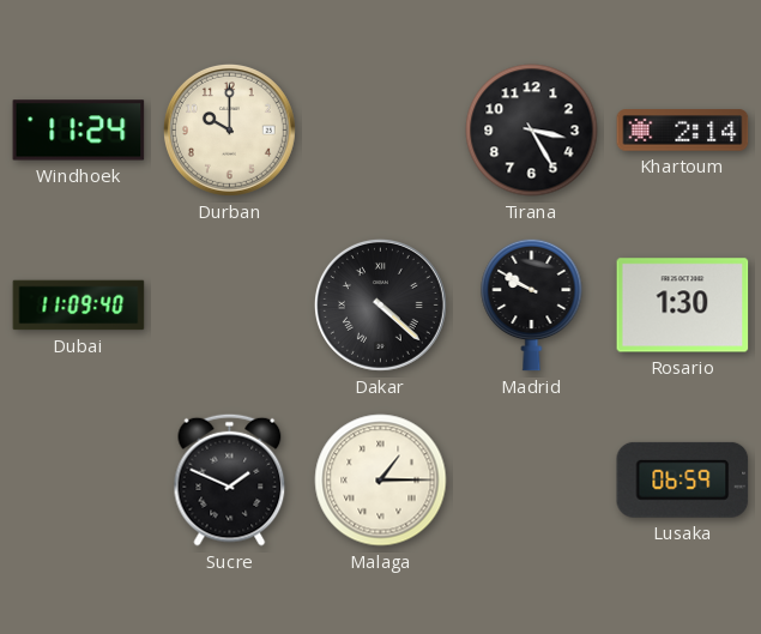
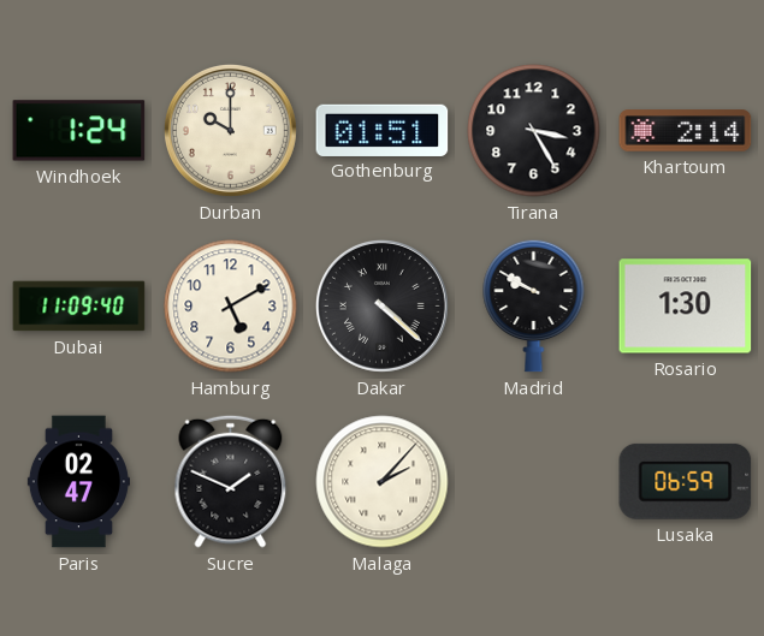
Windhoek: 11:24 -> 1:24
Gothenburg: none -> 01:51
Hamburg: none -> 5:10
Paris: none -> 02:47
Malaga: 1:15 -> 2:07
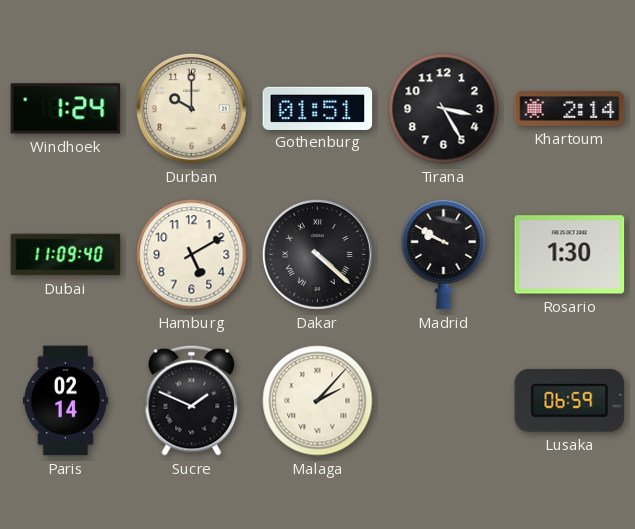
Paris: 02:47 -> 02:14
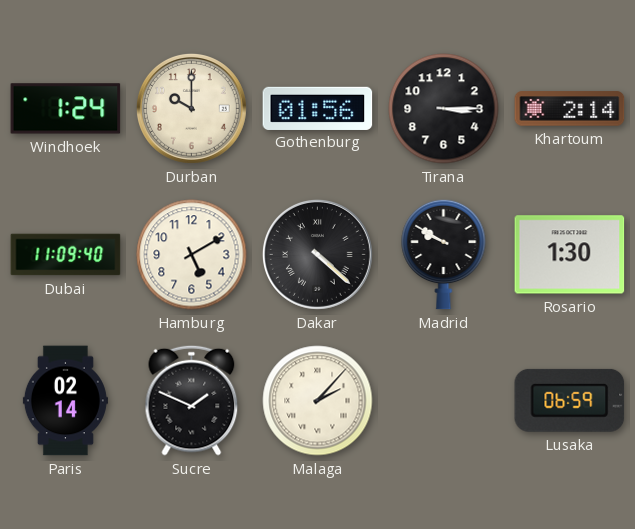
Gothenburg: 01:51 -> 01:56
Tirana: 3:25 -> 3:15
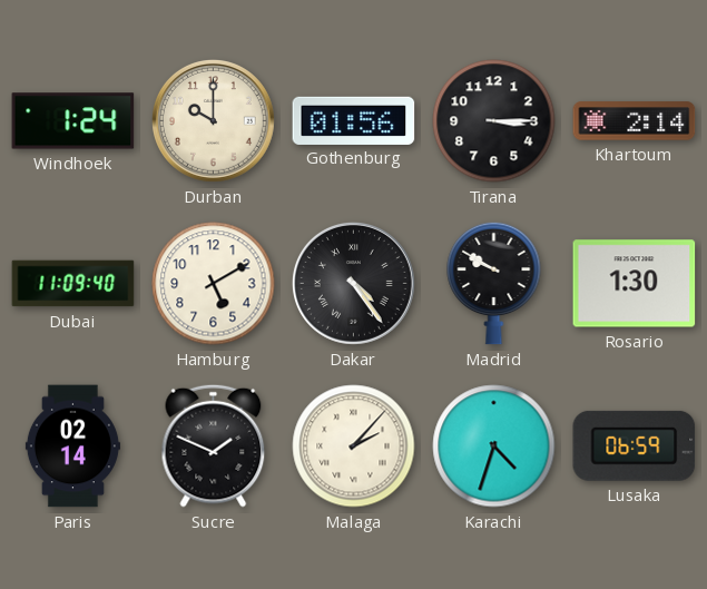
Dakar: 4:22 -> 4:24
Karachi: none -> 4:33
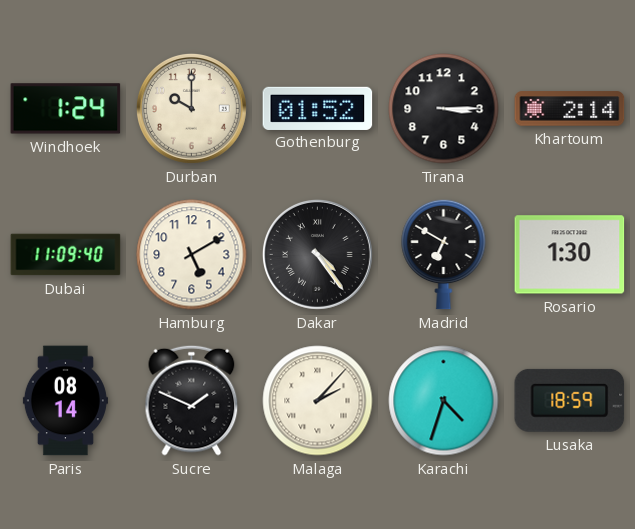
Gothenburg: 01:56 -> 01:52
Madrid: 9:50 -> 6:50
Paris: 02:14 -> 08:14
Lusaka: 06:59 -> 18:59
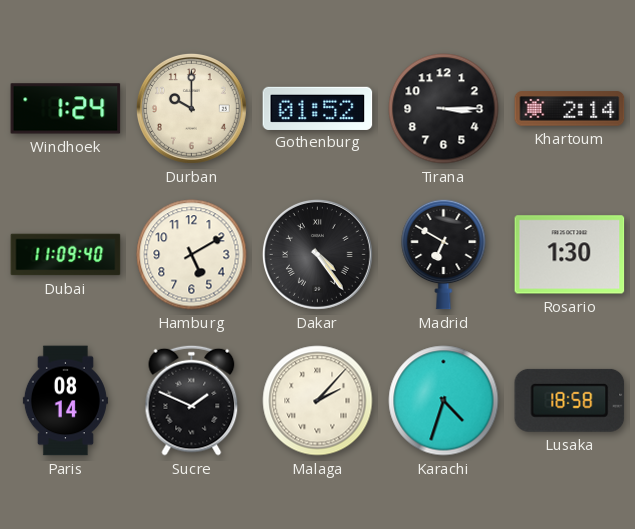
Lusaka: 18:59 -> 18:58
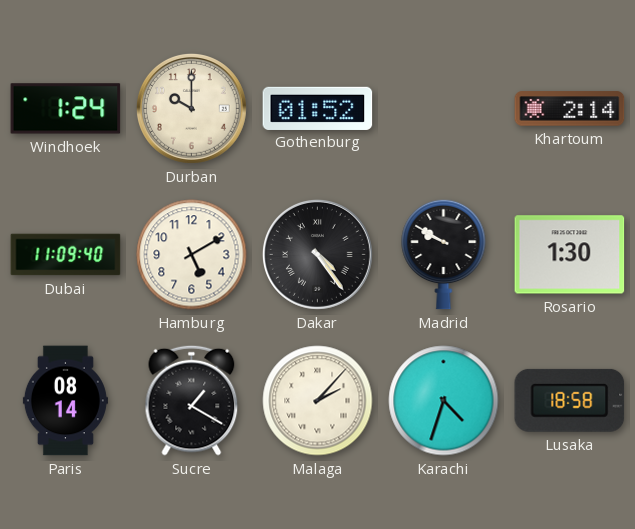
Tirana: 3:15 -> none
Madrid: 6:50 -> 9:50
Sucre: 1:49 -> 1:20
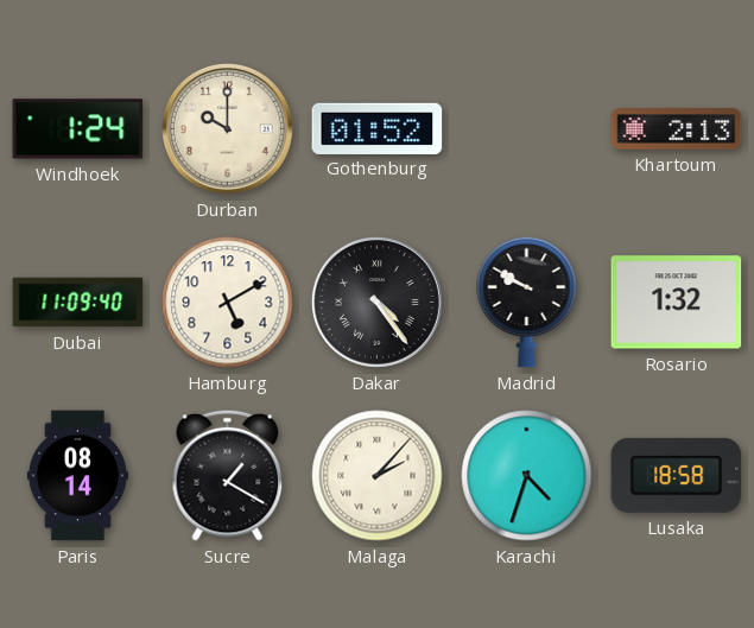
Khartoum: 2:14 -> 2:13
Rosario: 1:30 -> 1:32
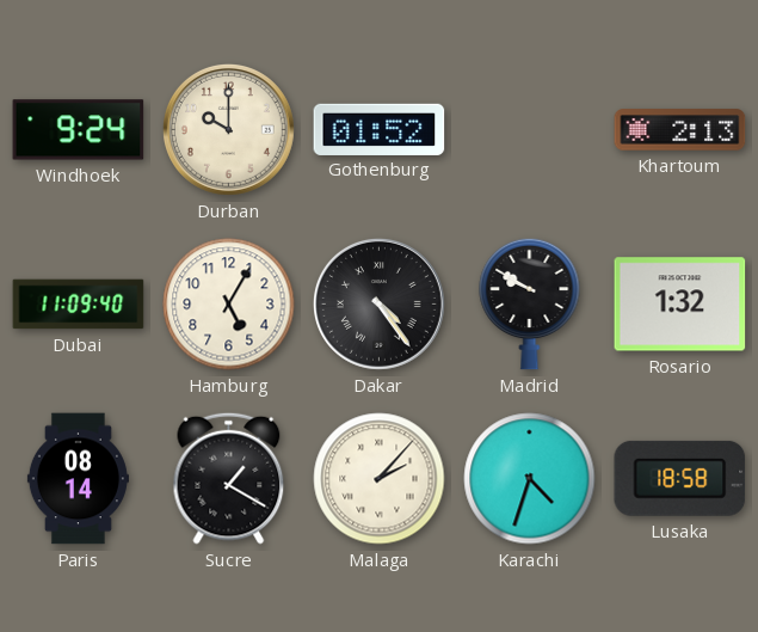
Windhoek: 1:24 -> 9:24
Hamburg: 5:10 -> 5:05
